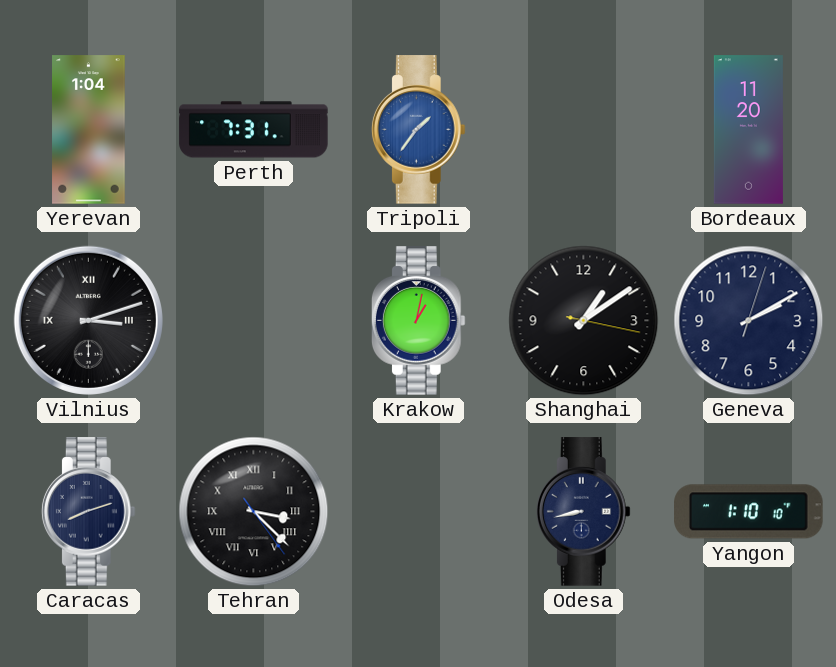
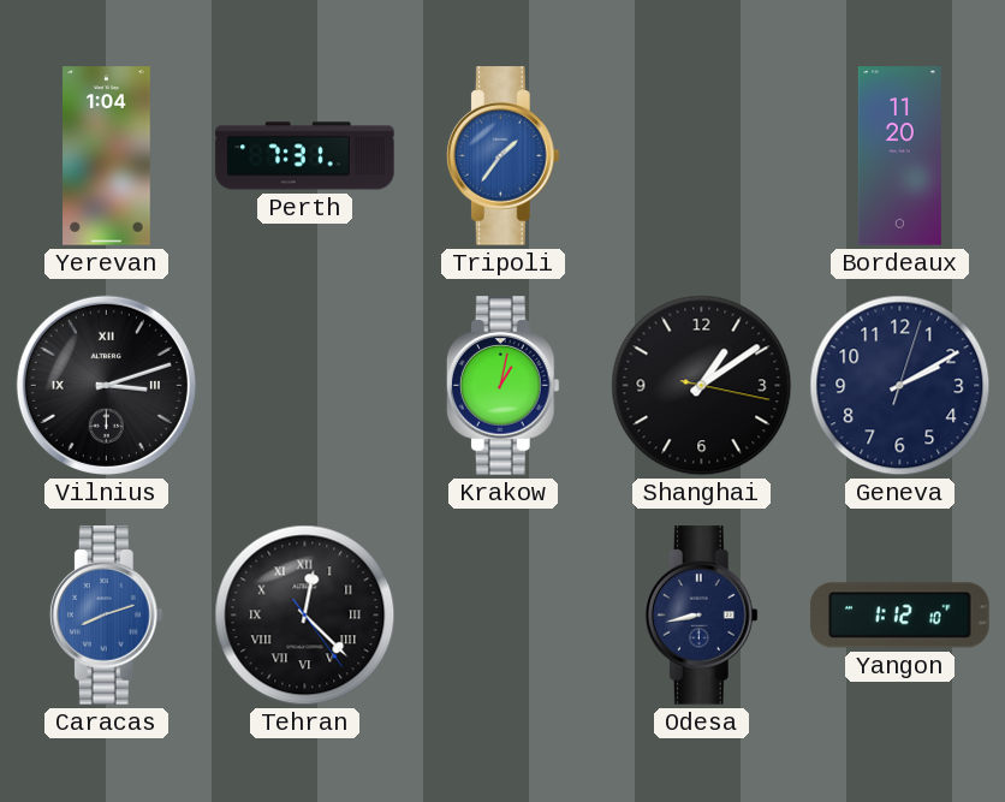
Caracas dial: navy -> blue
Tehran: 3:22 -> 12:22
Yangon: 1:10 -> 1:12
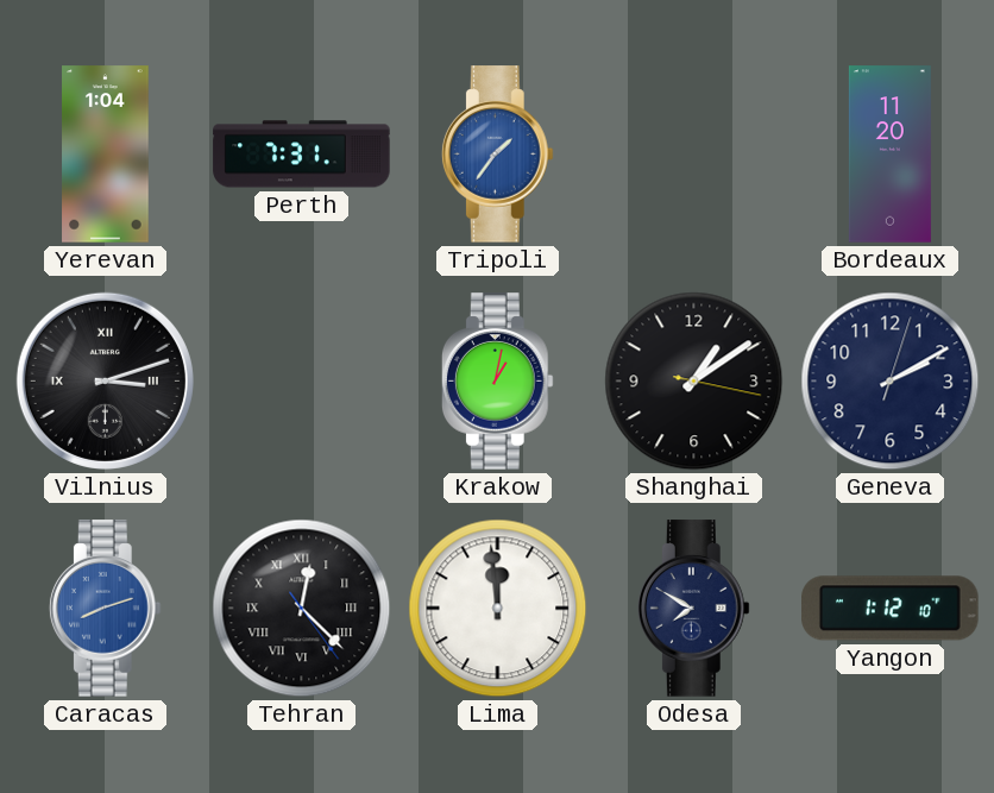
Lima: none -> 11:59
Odesa: 8:43 -> 7:50
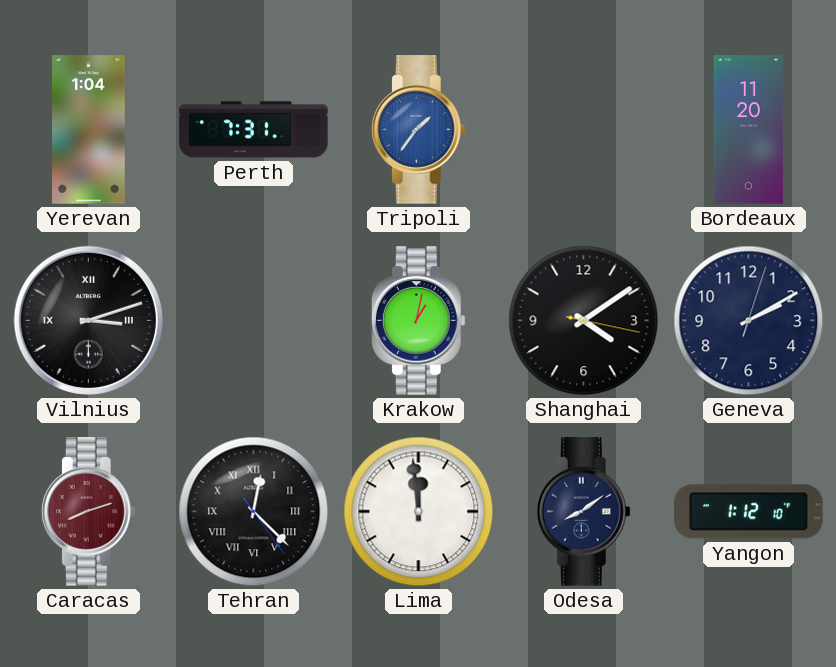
Shanghai: 1:09 -> 4:09
Caracas dial: blue -> burgundy
Odesa: 7:50 -> 8:09
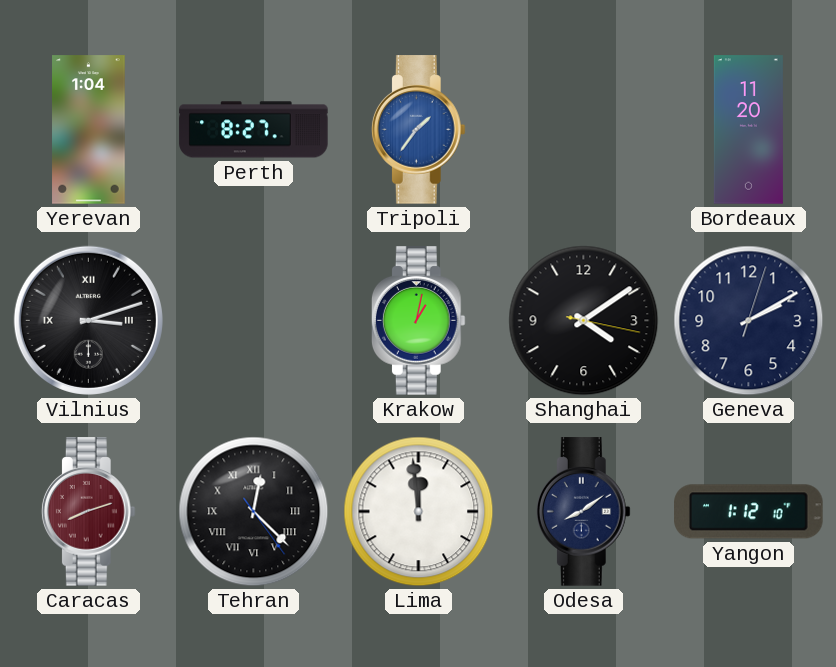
Perth: 7:31 -> 8:27
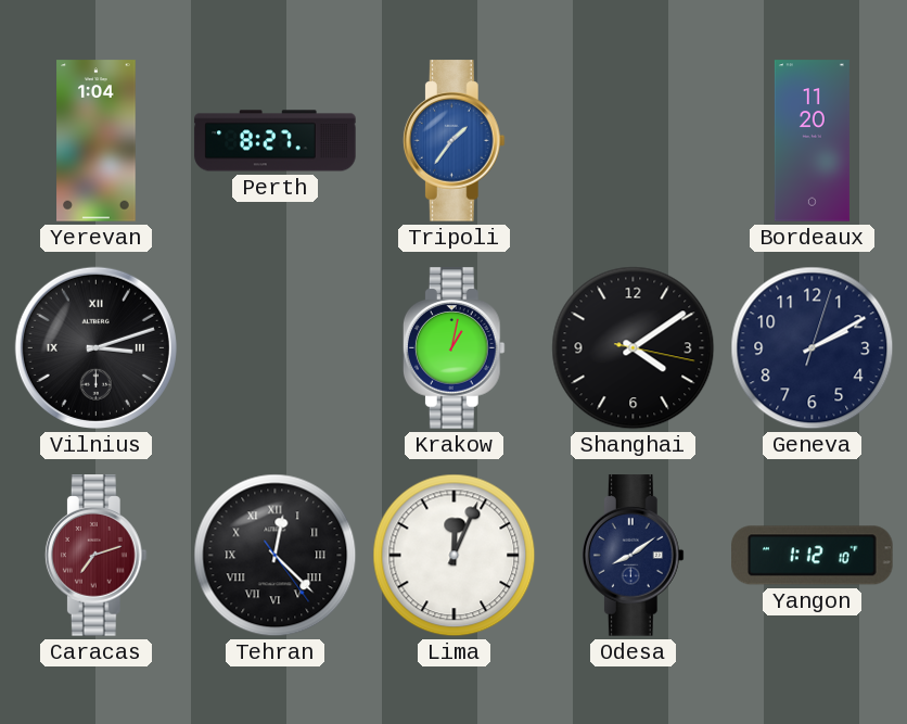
Caracas: 8:12 -> 7:12
Lima: 11:59 -> 12:04
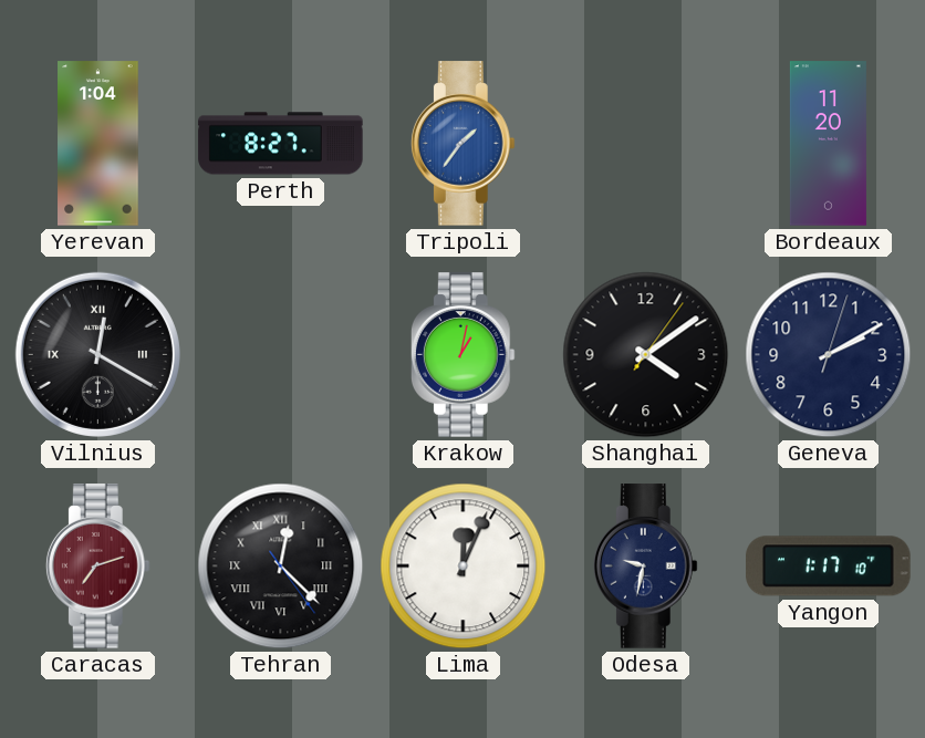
Vilnius: 3:12 -> 12:20
Shanghai: 4:09:17 -> 4:09:06
Odesa: 8:09 -> 9:32
Yangon: 1:12 -> 1:17
